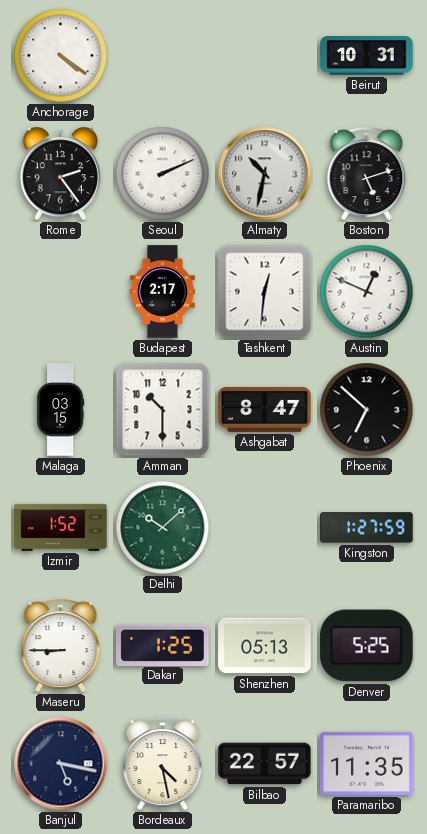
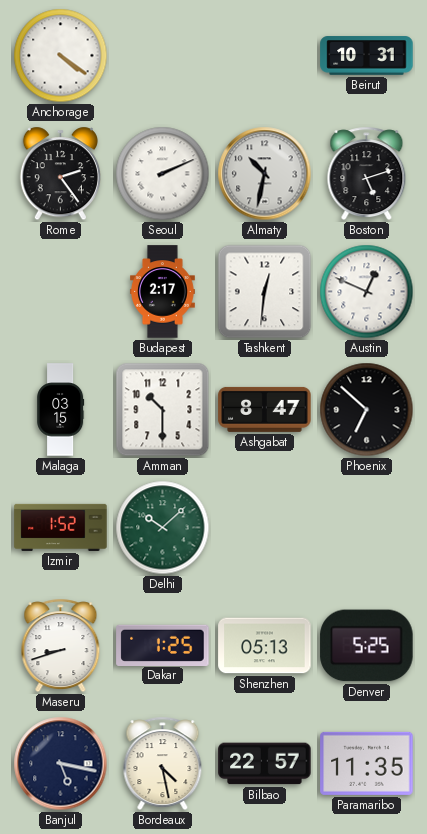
Kingston: 1:27 -> none
Maseru: 8:45 -> 8:42
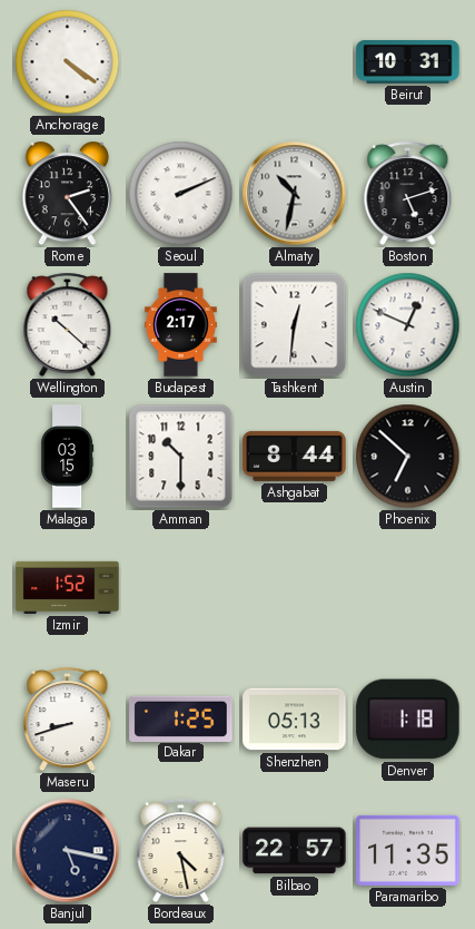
Wellington: none -> 10:22
Ashgabat: 8:47 -> 8:44
Delhi: 10:08 -> none
Denver: 5:25 -> 1:18
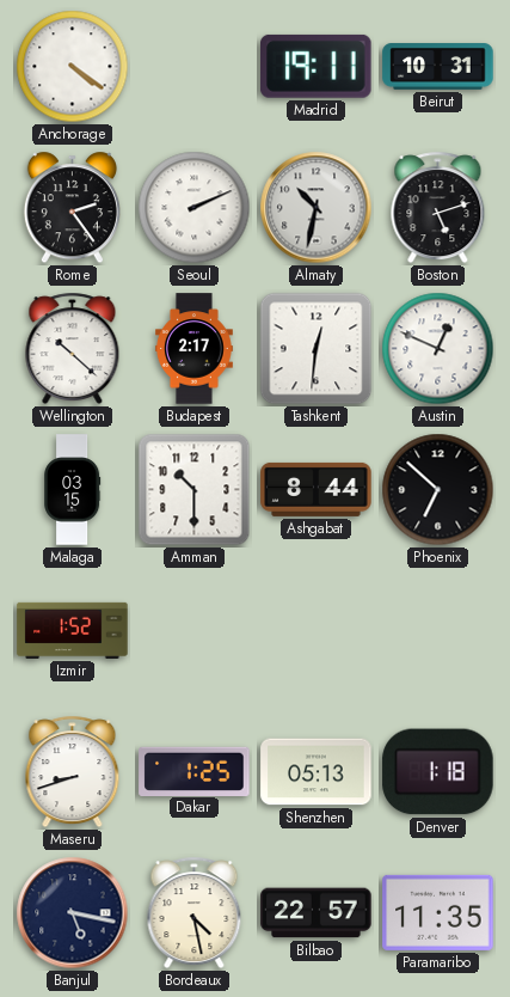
Madrid: none -> 19:11
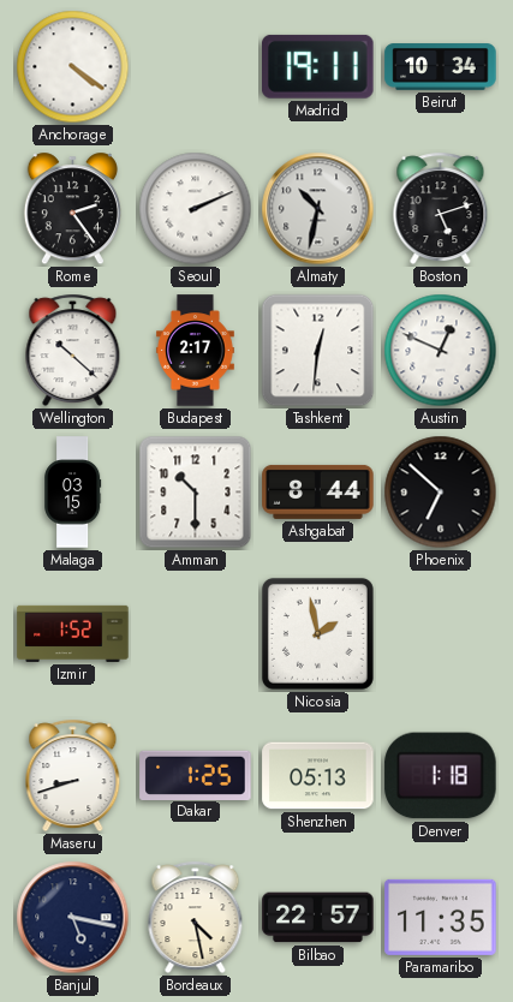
Beirut: 10:31 -> 10:34
Nicosia: none -> 1:58
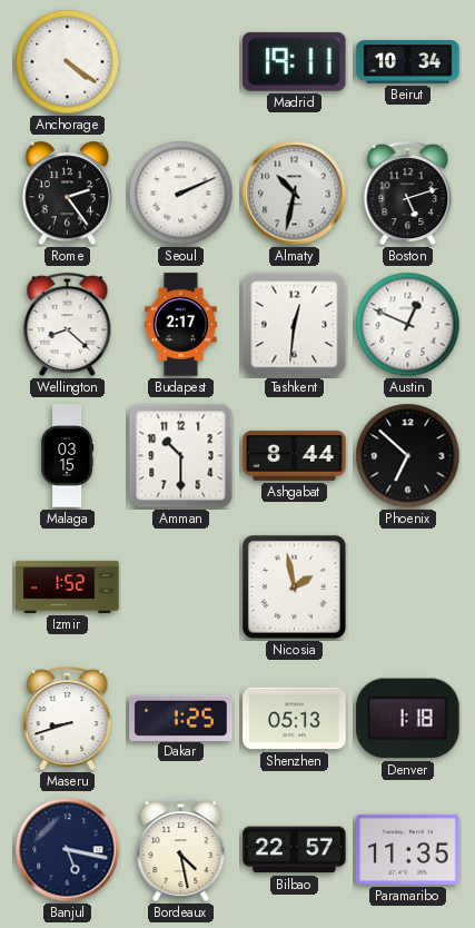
Wellington: 10:22 -> 8:22
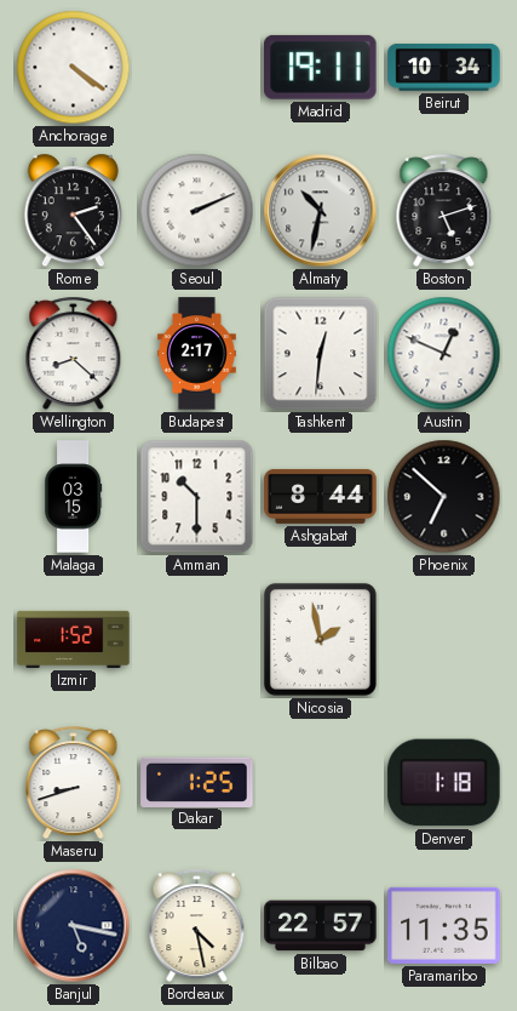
Shenzhen: 05:13 -> none
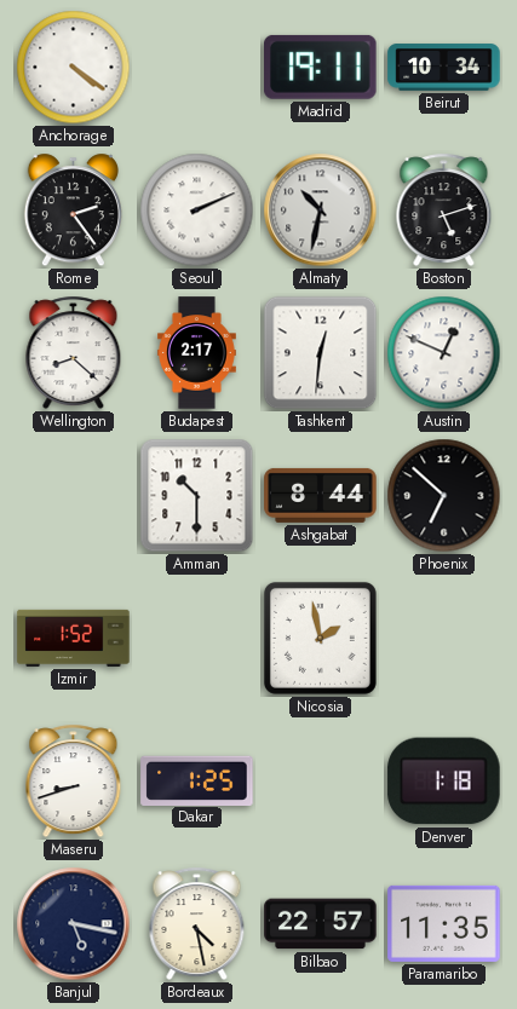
Malaga: 03:15 -> none
